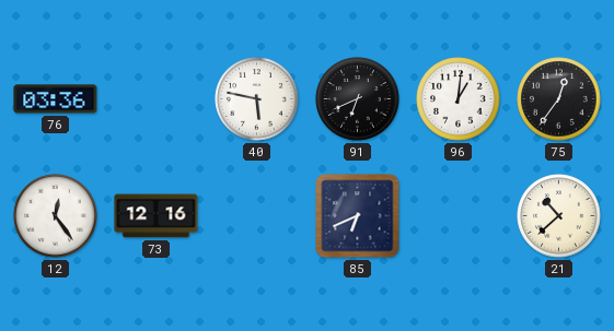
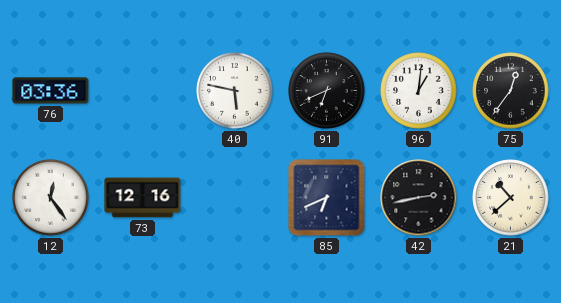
42: none -> 2:43
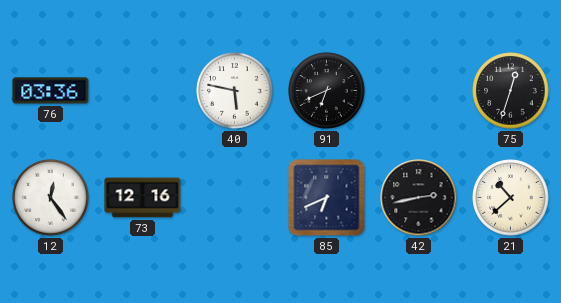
96: 1:01 -> none
75: 12:36 -> 12:33
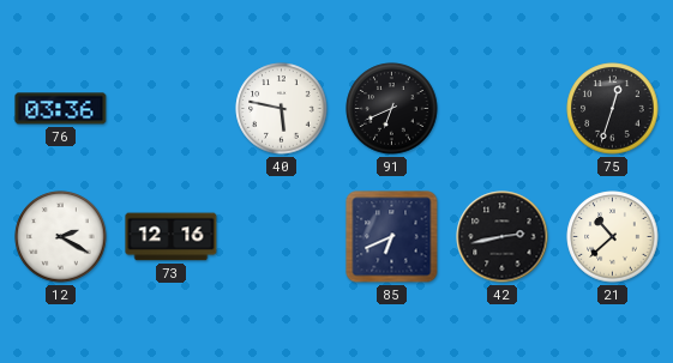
12: 12:24 -> 2:20
